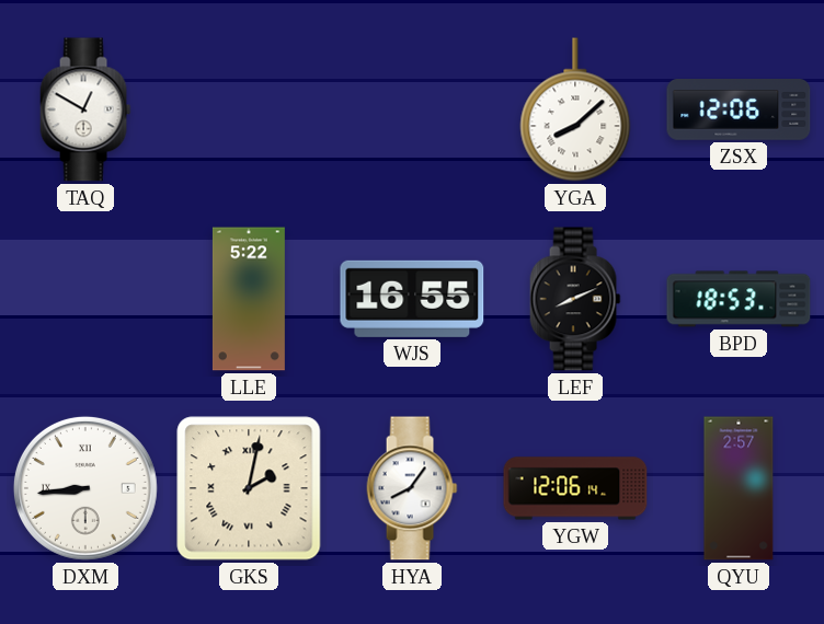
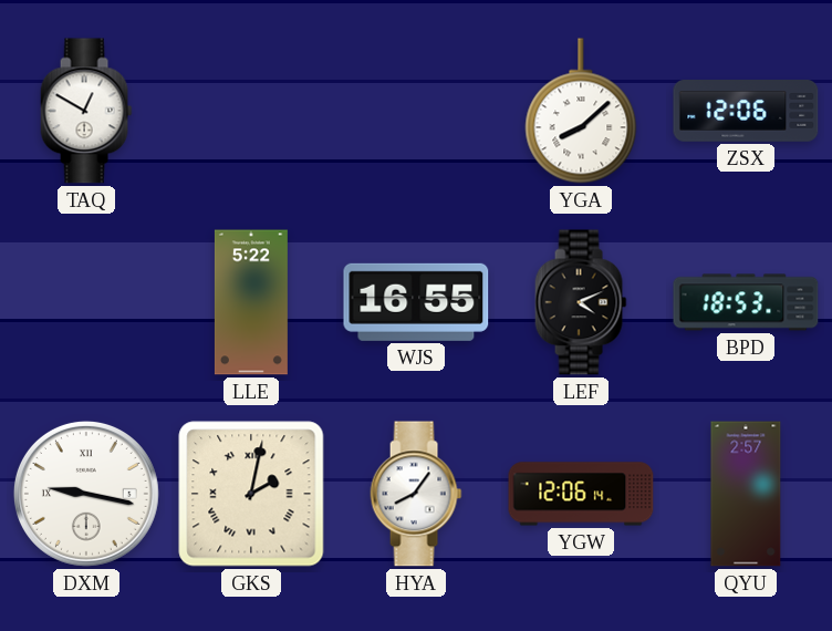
LEF: 8:11 -> 4:11
DXM: 8:44 -> 9:17
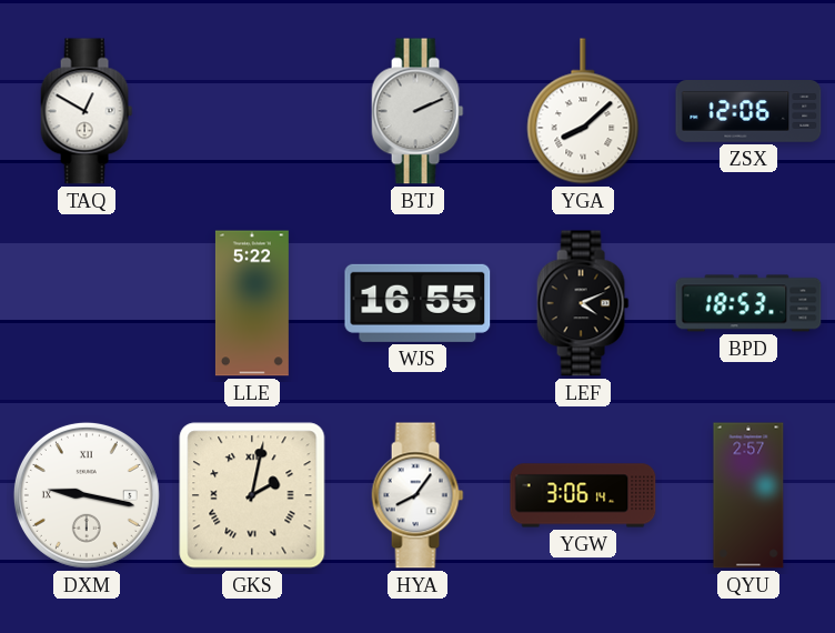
BTJ: none -> 2:11
YGW: 12:06 -> 3:06
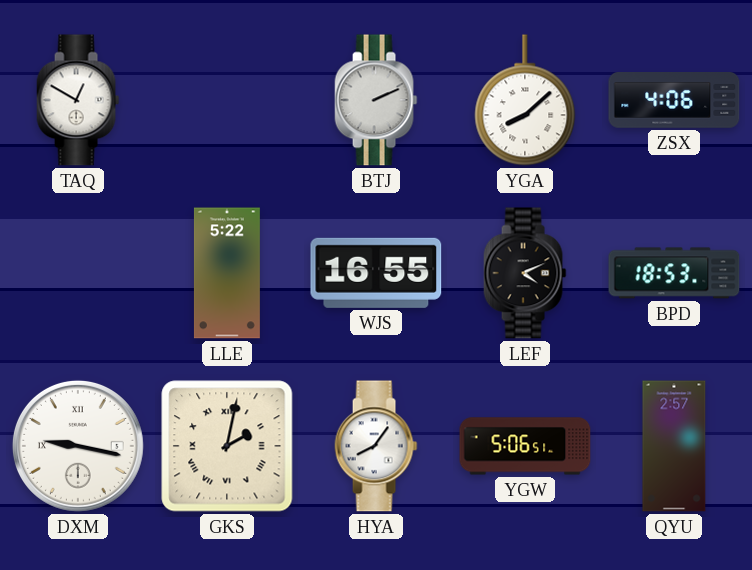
ZSX: 12:06 -> 4:06
YGW: 3:06 -> 5:06
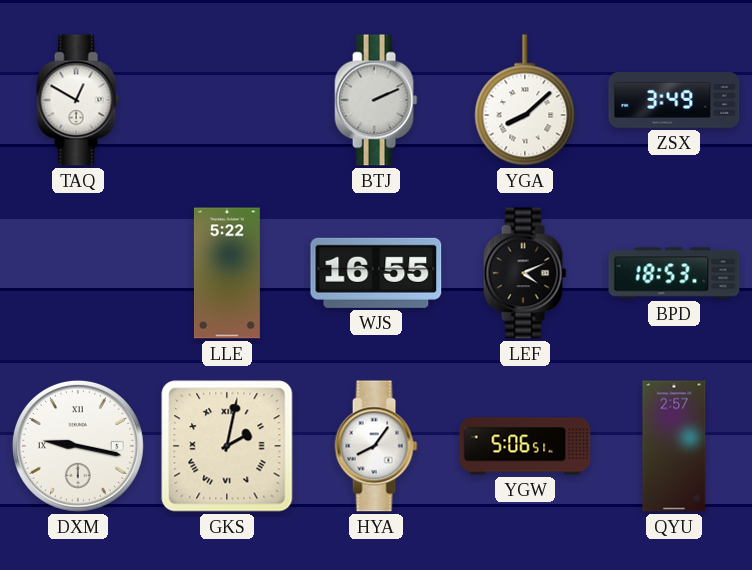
ZSX: 4:06 -> 3:49
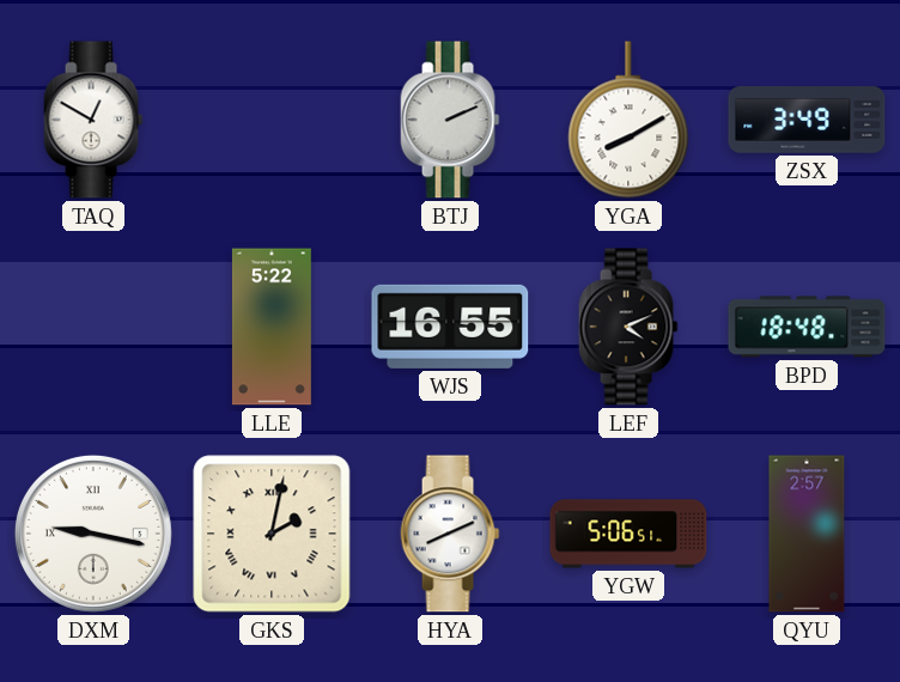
YGA: 8:08 -> 8:10
BPD: 18:53 -> 18:48
HYA: 8:06 -> 8:11
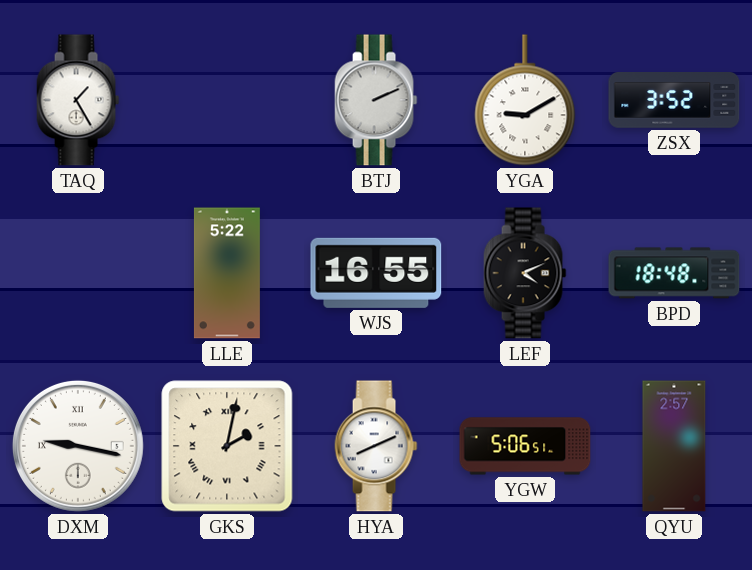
TAQ: 12:50 -> 1:25
YGA: 8:10 -> 9:10
ZSX: 3:49 -> 3:52
